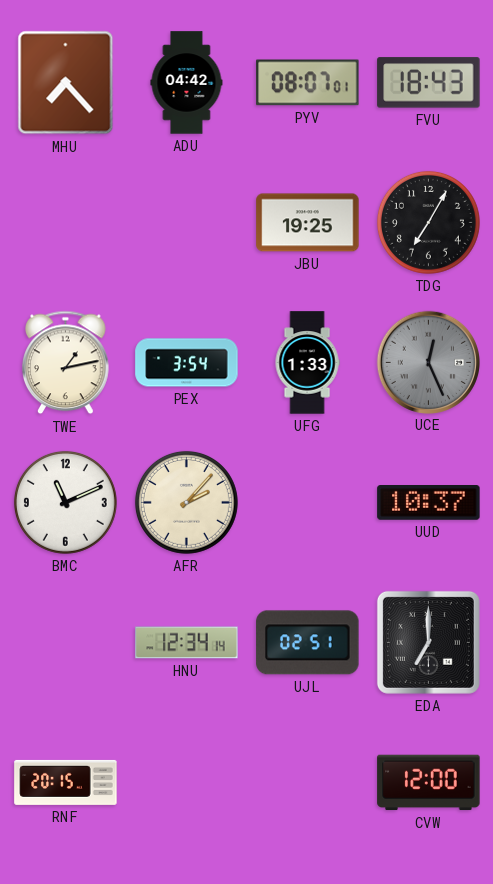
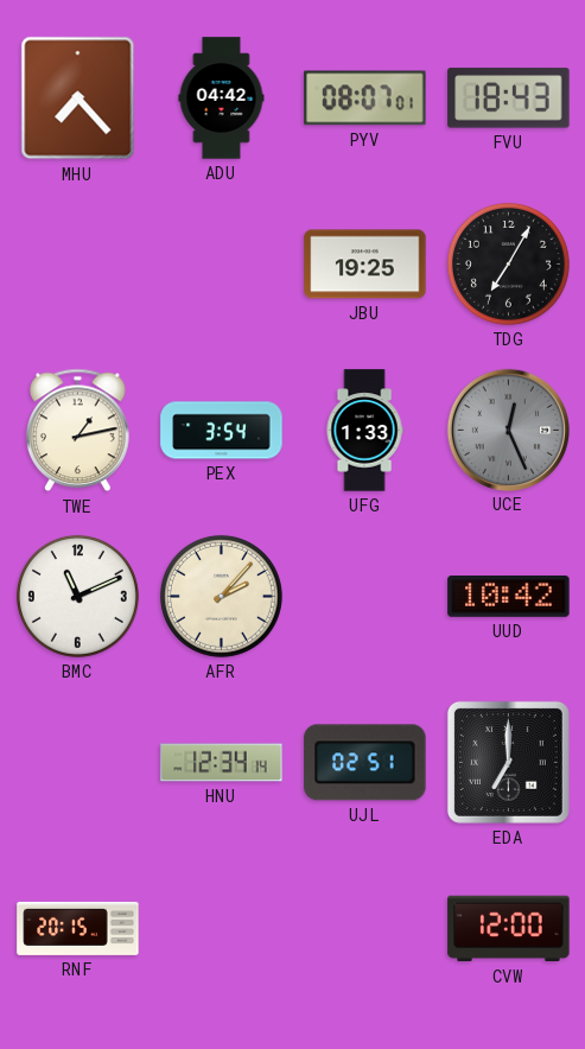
UUD: 10:37 -> 10:42
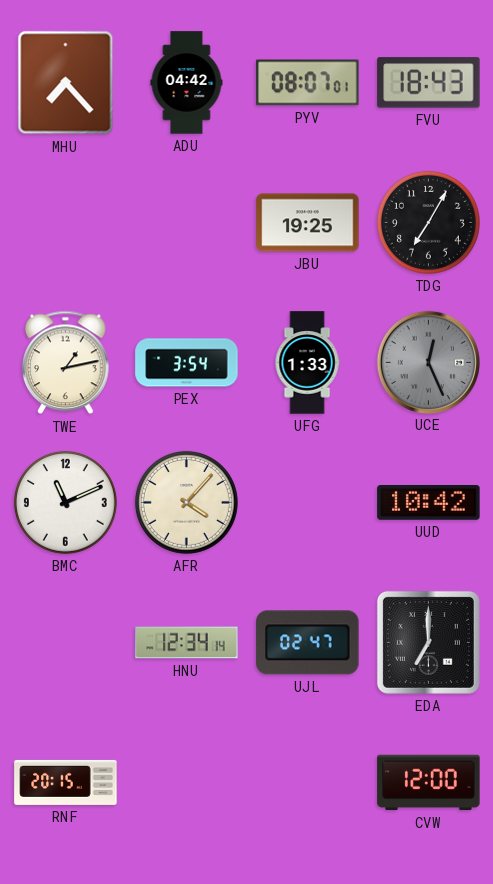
AFR: 2:07 -> 4:07
UJL: 02:51 -> 02:47
